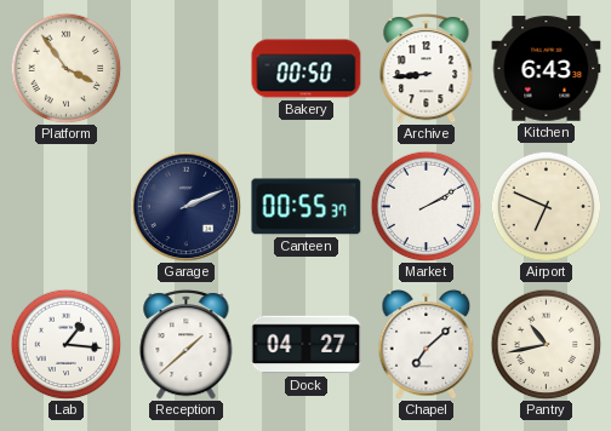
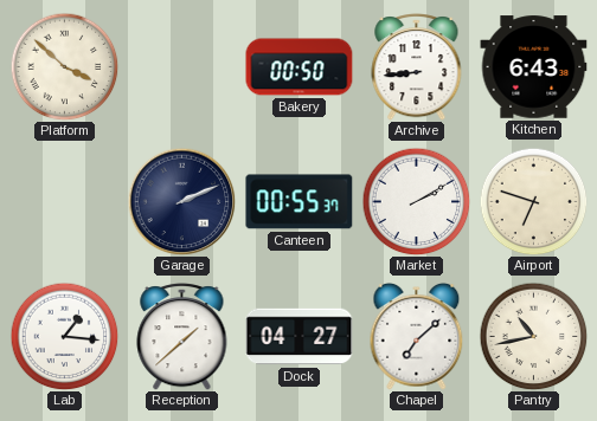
Platform: 3:54 -> 3:52
Airport: 6:49 -> 6:48
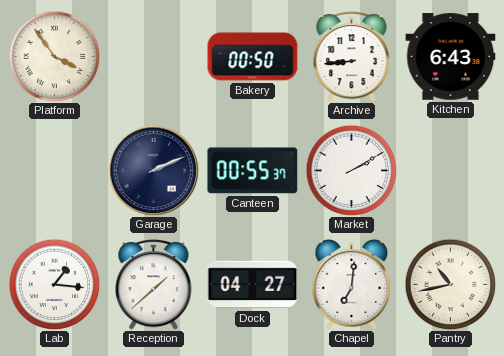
Platform: 3:52 -> 3:54
Airport: 6:48 -> none
Chapel: 7:08 -> 7:01
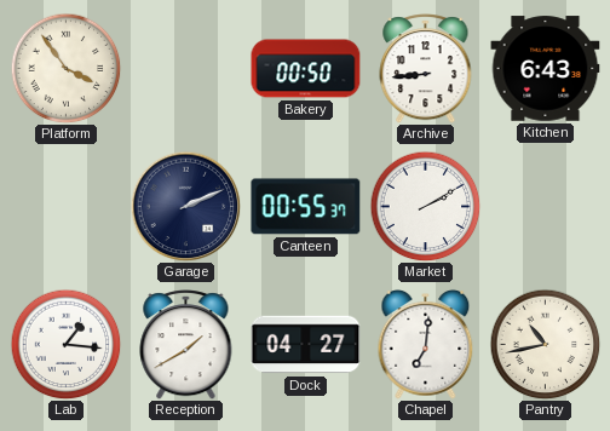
Reception: 1:38 -> 1:40
